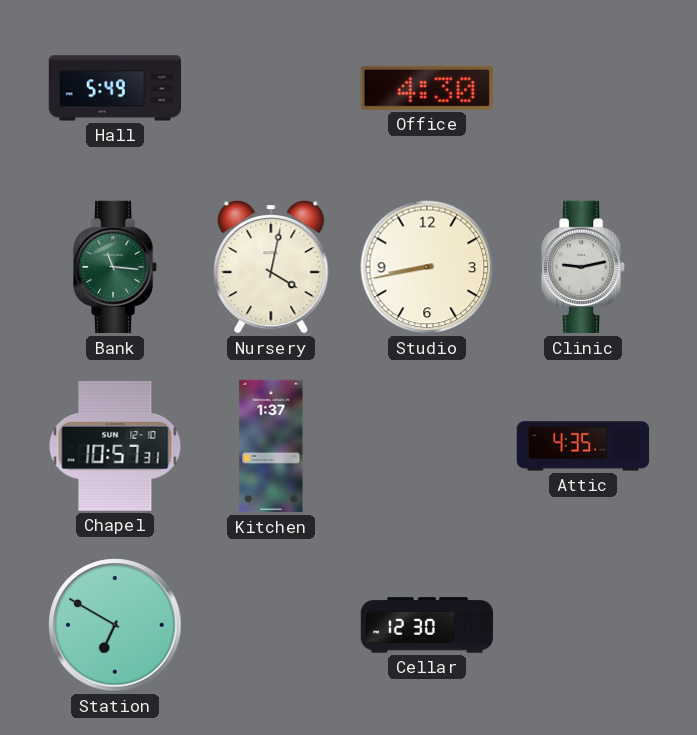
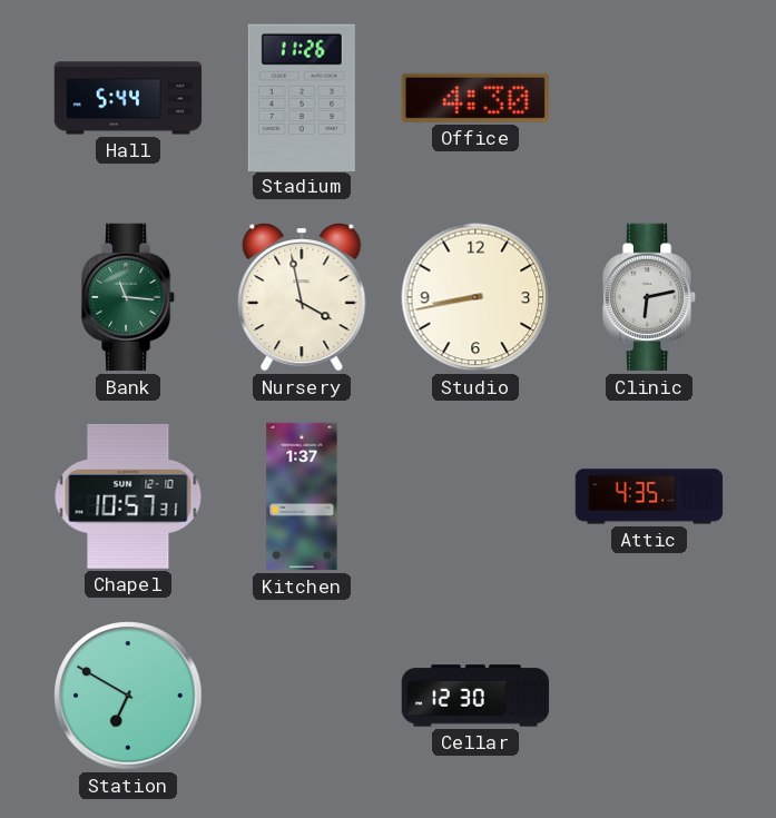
Hall: 5:49 -> 5:44
Stadium: none -> 11:26
Nursery: 4:02 -> 3:58
Clinic: 9:13 -> 6:13
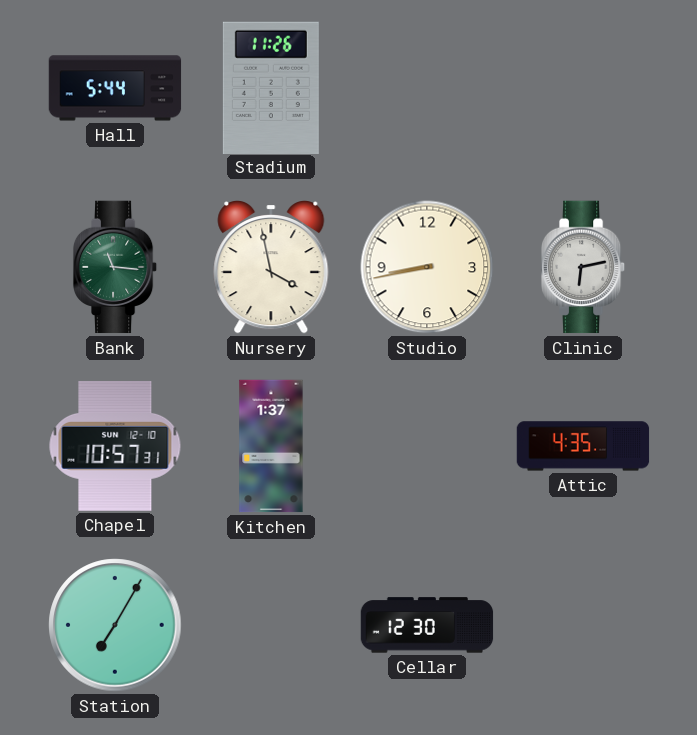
Office: 4:30 -> none
Station: 6:50 -> 7:05
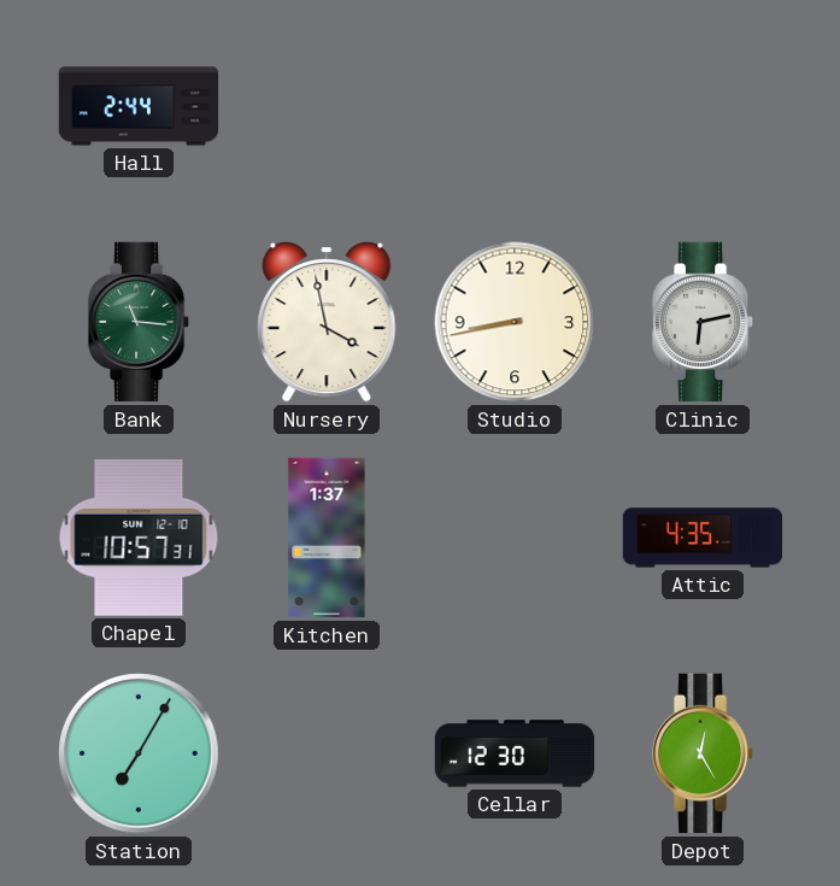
Hall: 5:44 -> 2:44
Stadium: 11:26 -> none
Depot: none -> 12:25
